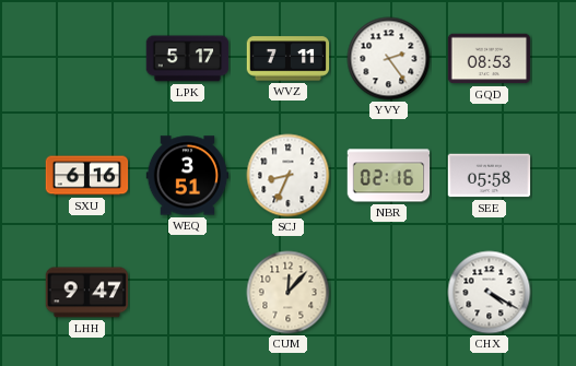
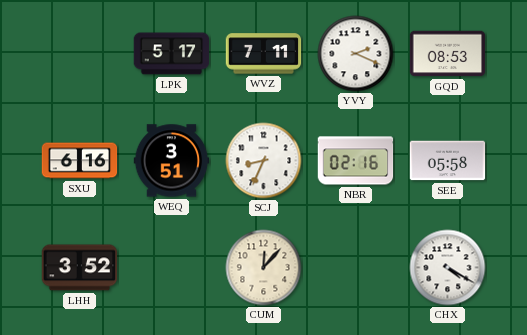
YVY: 2:24 -> 2:19
LHH: 9:47 -> 3:52
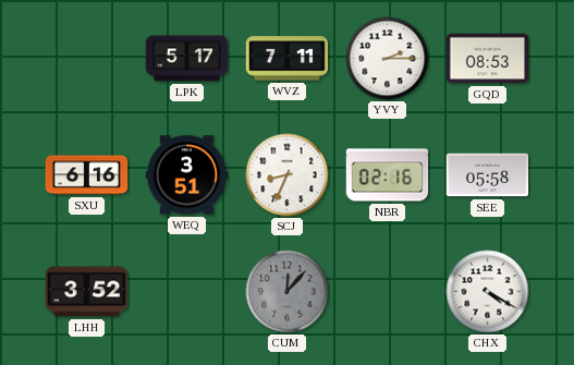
YVY: 2:19 -> 2:15
CUM dial: cream -> grey
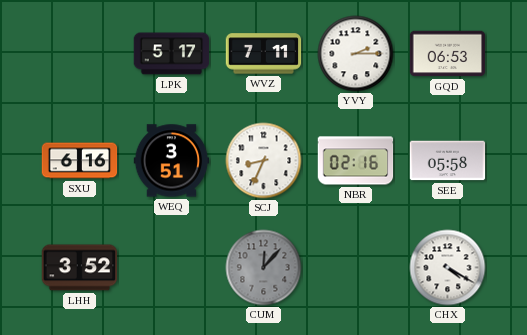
GQD: 08:53 -> 06:53
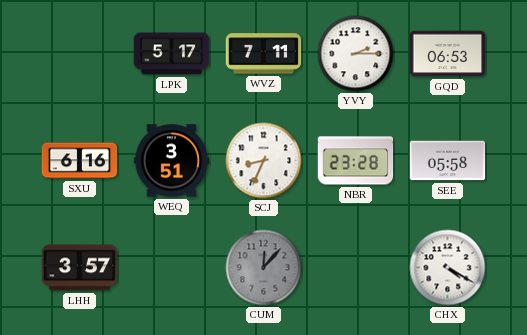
NBR: 02:16 -> 23:28
LHH: 3:52 -> 3:57
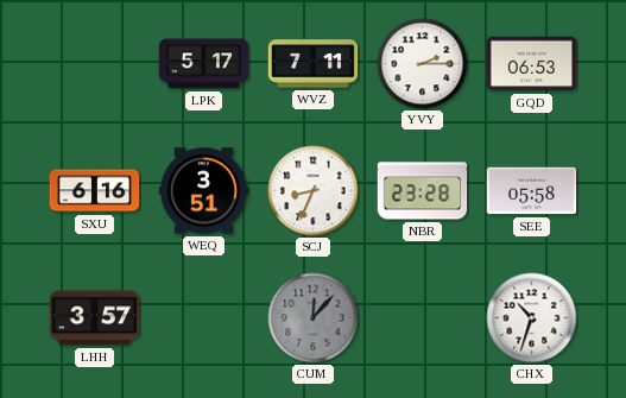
CHX: 4:20 -> 10:33
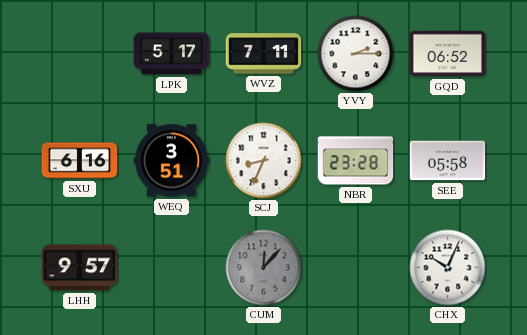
GQD: 06:53 -> 06:52
LHH: 3:57 -> 9:57
CHX: 10:33 -> 10:04
